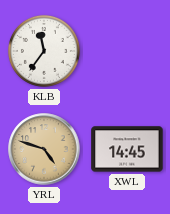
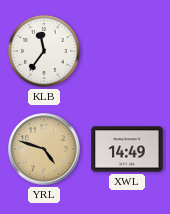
XWL: 14:45 -> 14:49
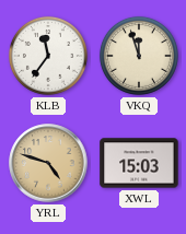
VKQ: none -> 11:57
XWL: 14:49 -> 15:03
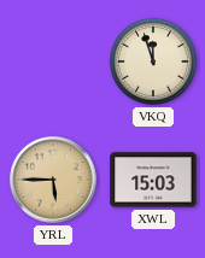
KLB: 11:36 -> none
YRL: 4:48 -> 5:45
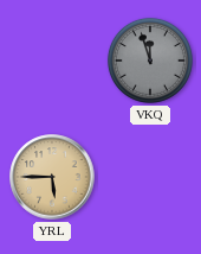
VKQ dial: cream -> grey
XWL: 15:03 -> none
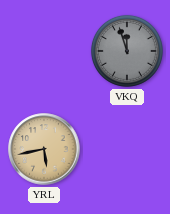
YRL: 5:45 -> 5:43
